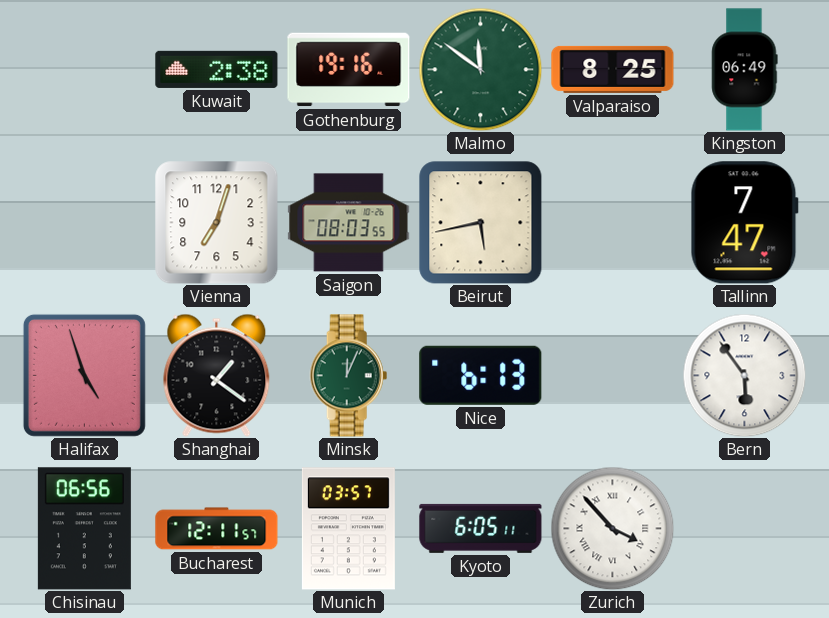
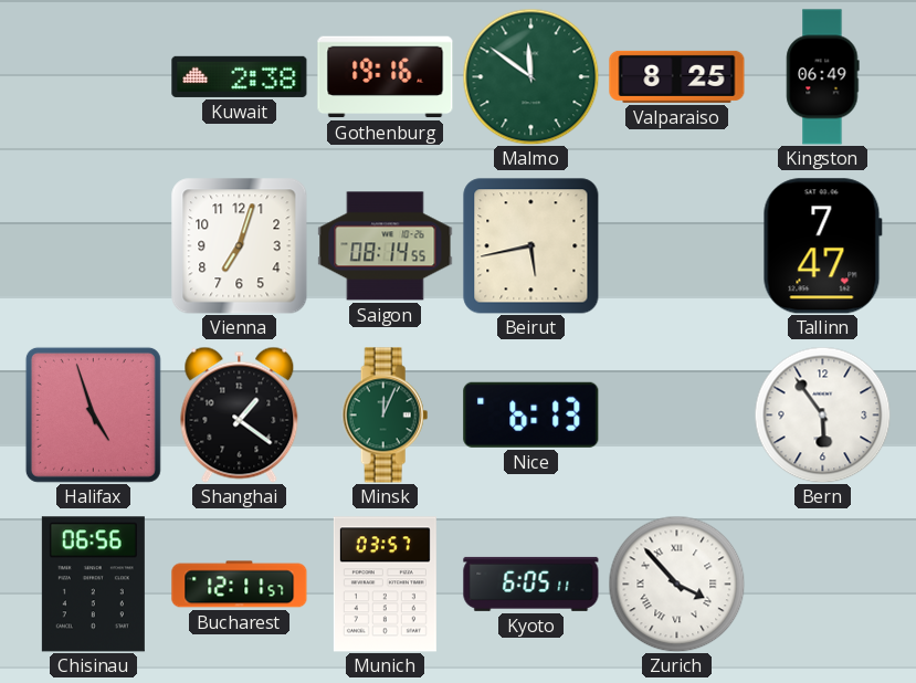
Saigon: 08:03 -> 08:14
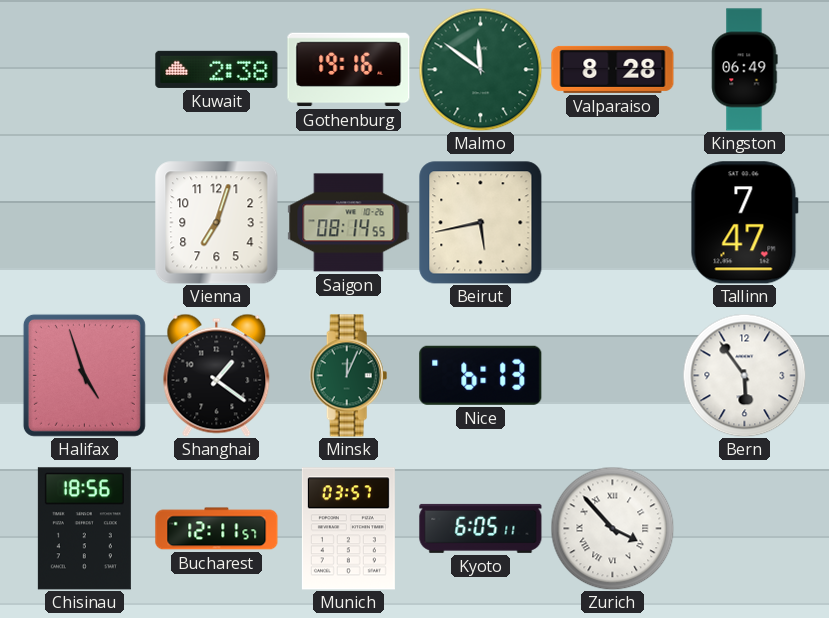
Valparaiso: 8:25 -> 8:28
Chisinau: 06:56 -> 18:56
